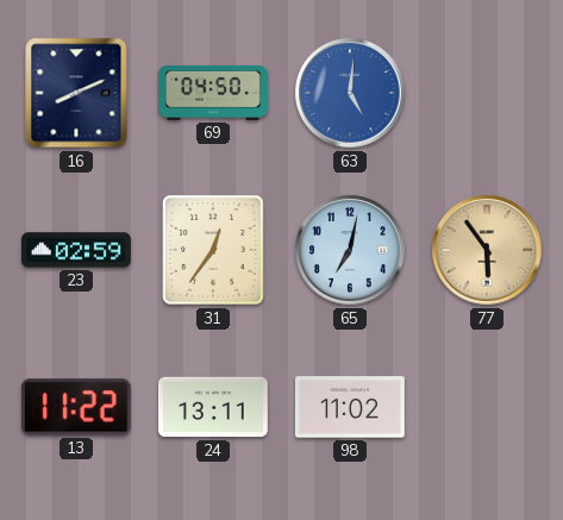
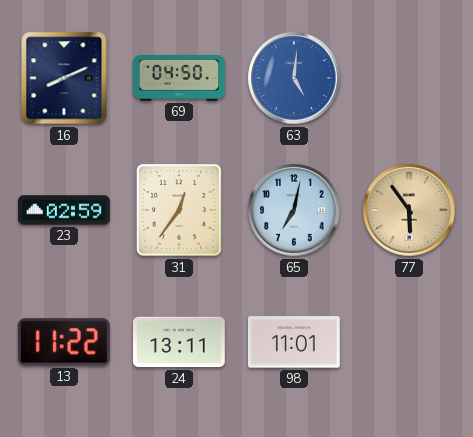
98: 11:02 -> 11:01
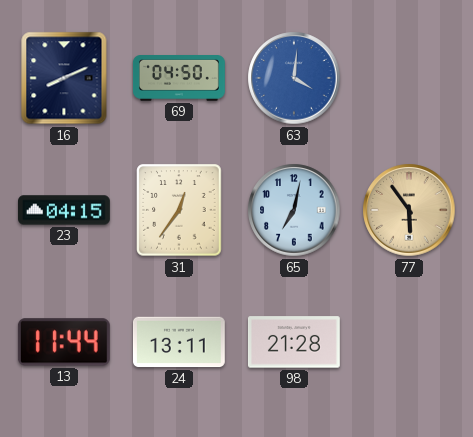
63: 5:01 -> 4:01
23: 02:59 -> 04:15
13: 11:22 -> 11:44
98: 11:01 -> 21:28
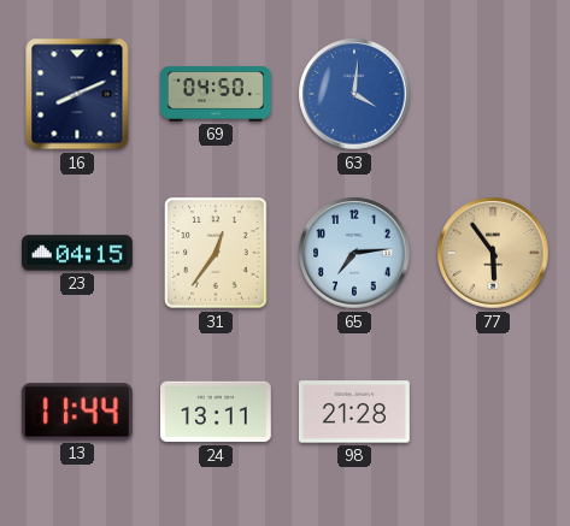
65: 7:02 -> 7:14
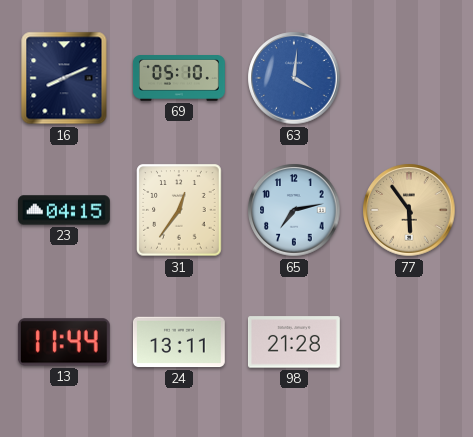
69: 04:50 -> 05:10
65: 7:14 -> 7:13
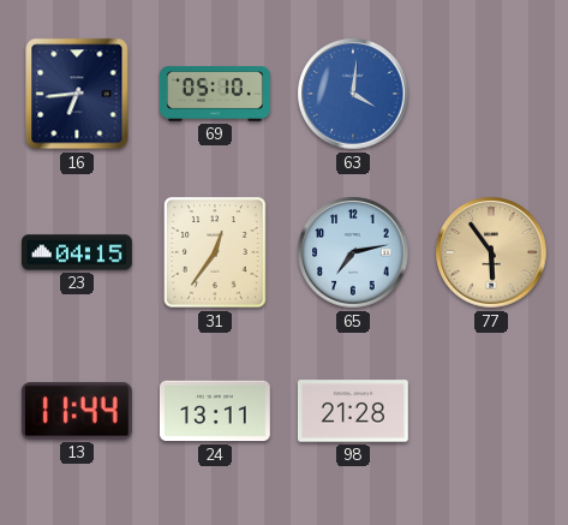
16: 8:11 -> 6:44
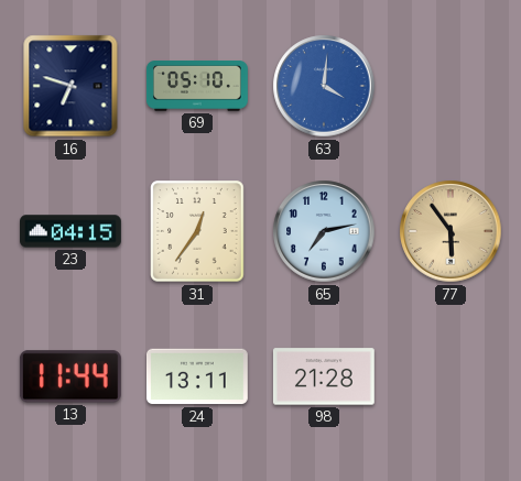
16: 6:44 -> 6:48
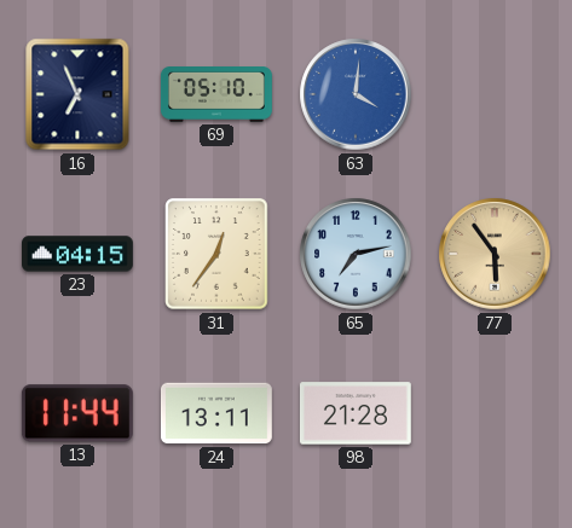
16: 6:48 -> 6:56
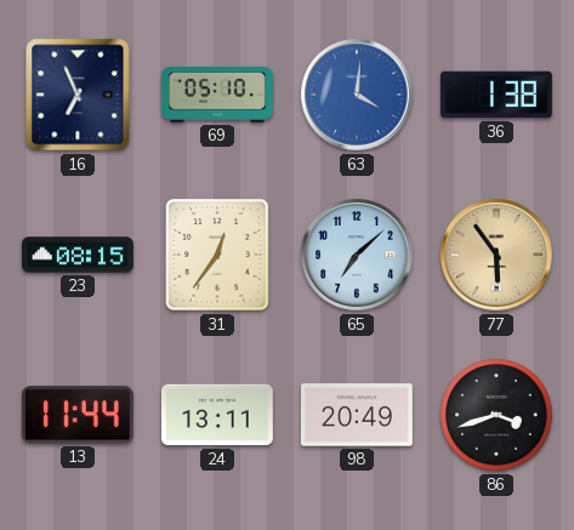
36: none -> 1:38
23: 04:15 -> 08:15
65: 7:13 -> 7:08
98: 21:28 -> 20:49
86: none -> 3:42
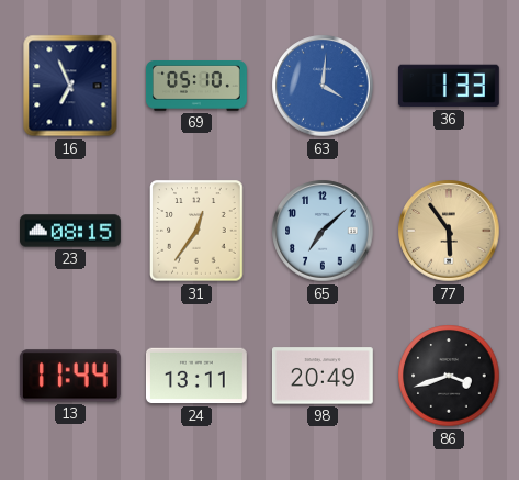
36: 1:38 -> 1:33
